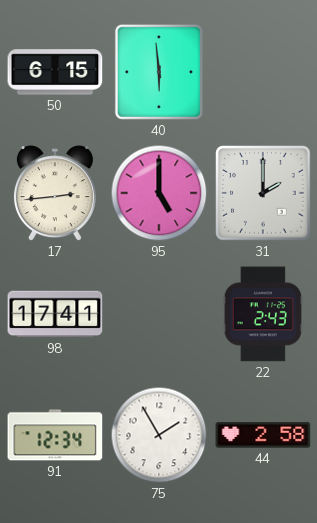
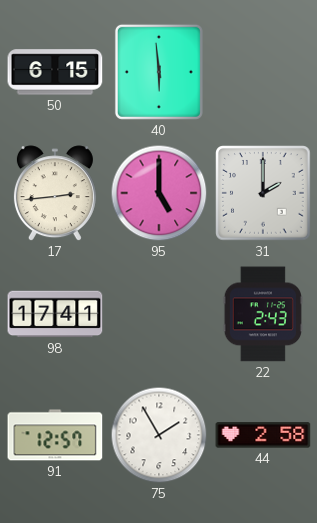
91: 12:34 -> 12:57
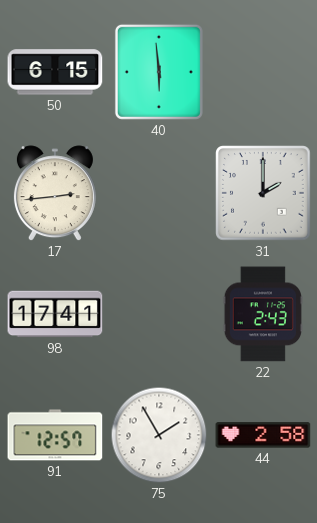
95: 5:00 -> none
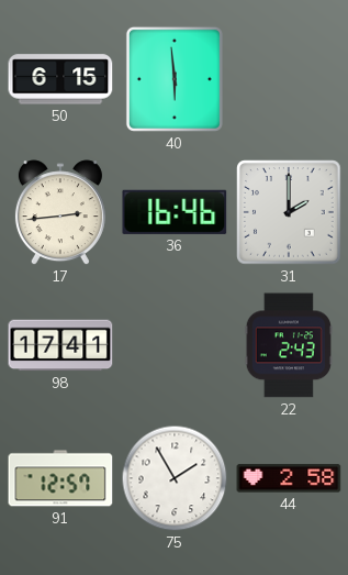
36: none -> 16:46
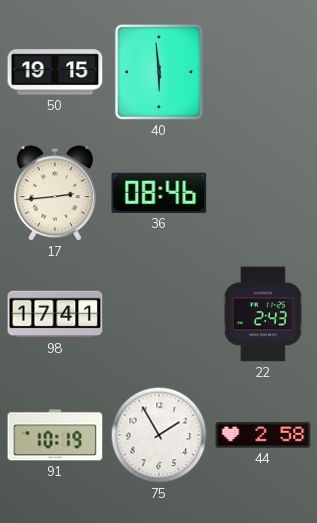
50: 6:15 -> 19:15
36: 16:46 -> 08:46
31: 2:00 -> none
91: 12:57 -> 10:19
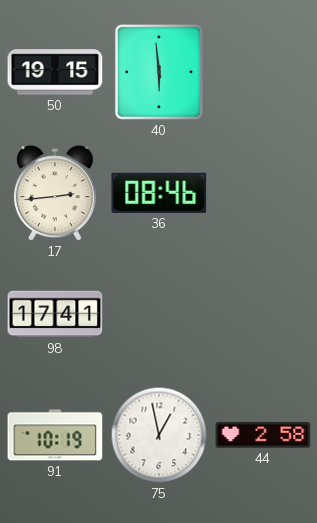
22: 2:43 -> none
75: 1:55 -> 12:58
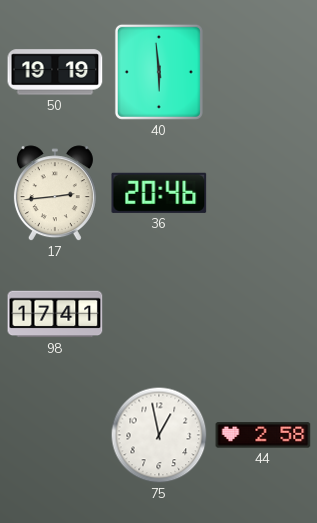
50: 19:15 -> 19:19
36: 08:46 -> 20:46
91: 10:19 -> none
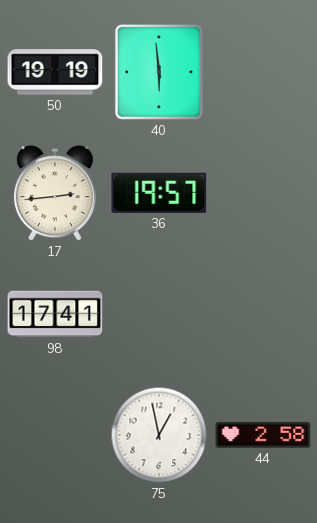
36: 20:46 -> 19:57
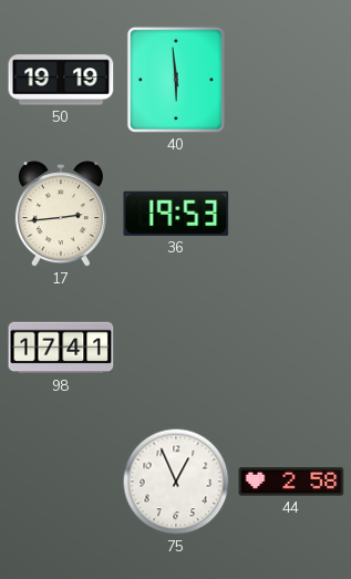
36: 19:57 -> 19:53
75: 12:58 -> 12:56
